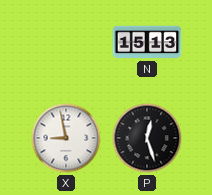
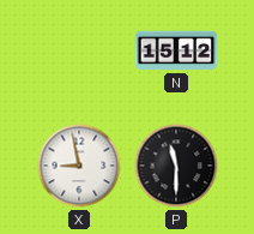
N: 15:13 -> 15:12
P: 12:27 -> 11:30
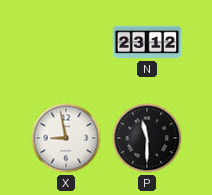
N: 15:12 -> 23:12
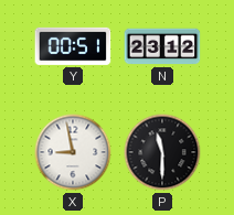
Y: none -> 00:51
